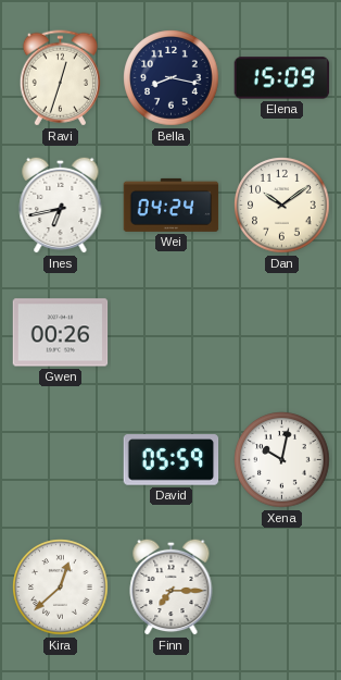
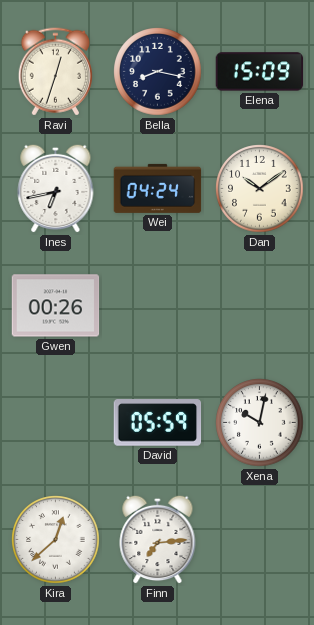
Finn: 7:15 -> 7:14
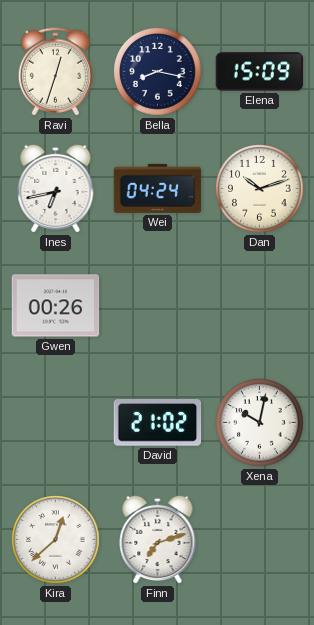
Dan: 10:09 -> 10:12
David: 05:59 -> 21:02
Finn: 7:14 -> 7:12
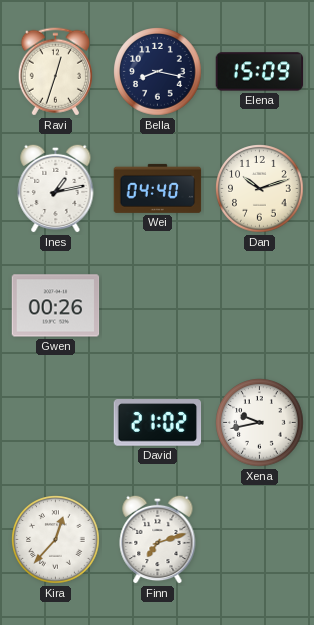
Ines: 6:43 -> 1:13
Wei: 04:24 -> 04:40
Xena: 10:02 -> 9:43
Kira: 12:38 -> 12:37
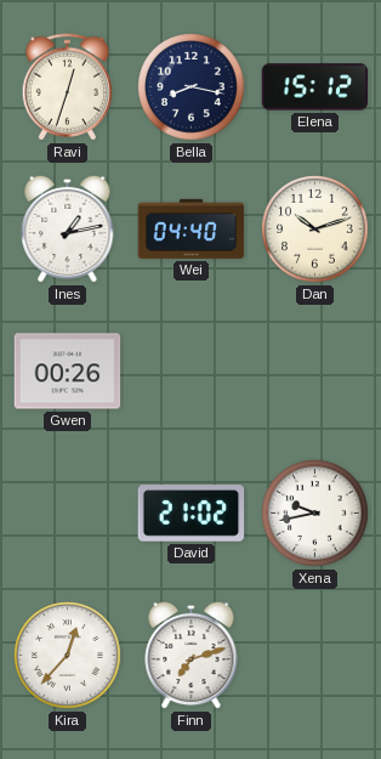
Elena: 15:09 -> 15:12
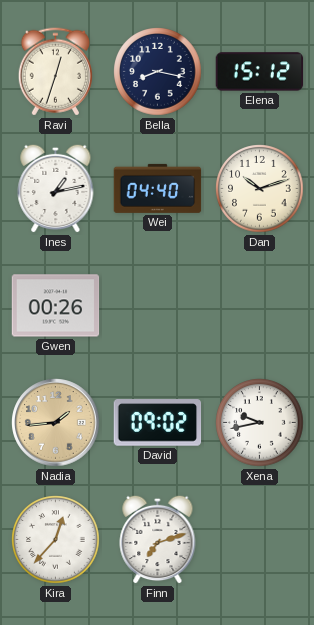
Nadia: none -> 1:44
David: 21:02 -> 09:02
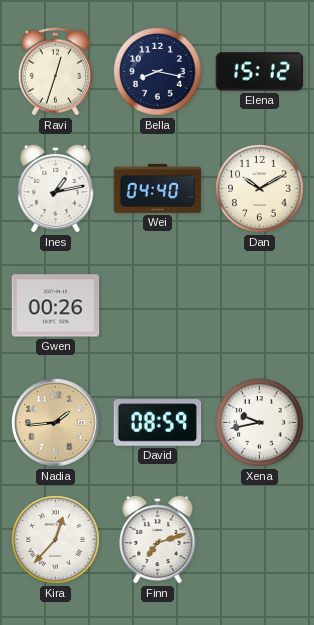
Dan: 10:12 -> 10:10
David: 09:02 -> 08:59
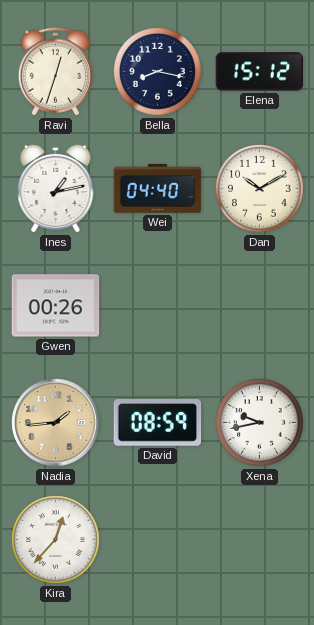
Finn: 7:12 -> none
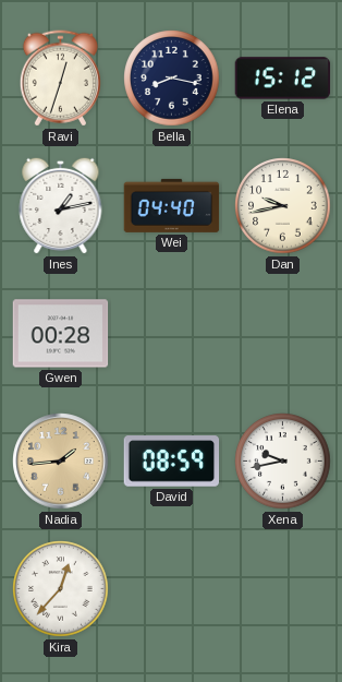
Dan: 10:10 -> 9:43
Gwen: 00:26 -> 00:28
